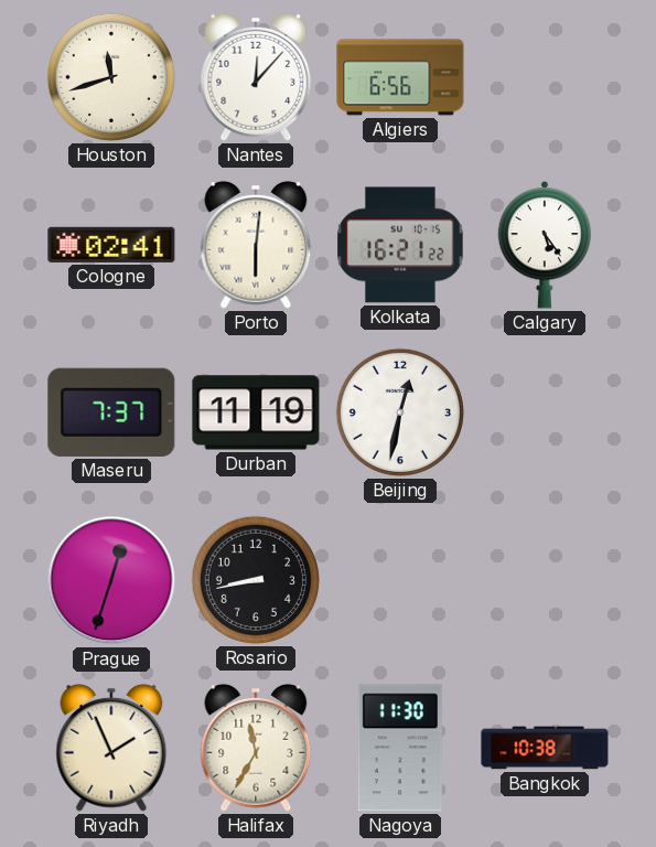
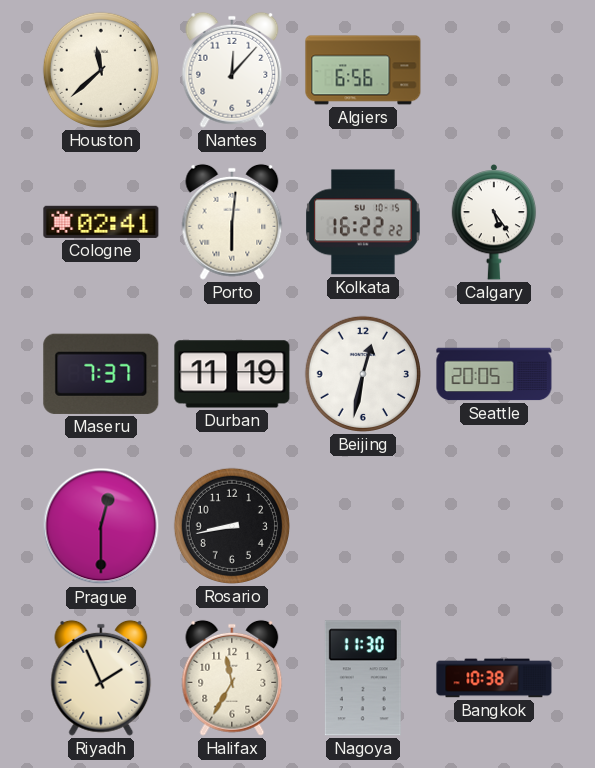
Houston: 11:42 -> 11:38
Kolkata: 16:21 -> 16:22
Seattle: none -> 20:05
Prague: 12:33 -> 12:30
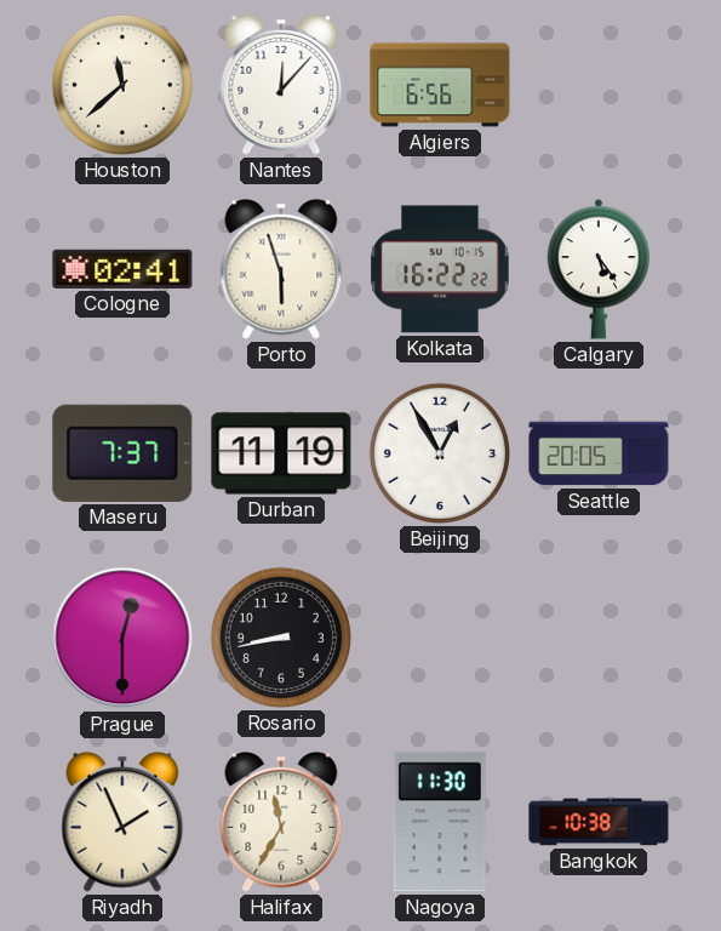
Porto: 6:01 -> 5:57
Beijing: 12:32 -> 12:55
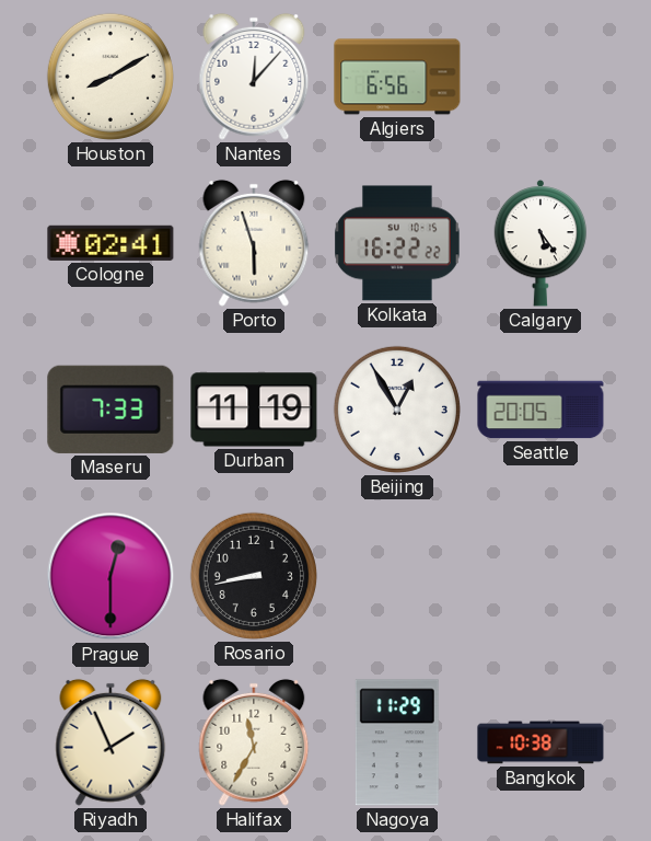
Houston: 11:38 -> 8:10
Maseru: 7:37 -> 7:33
Nagoya: 11:30 -> 11:29
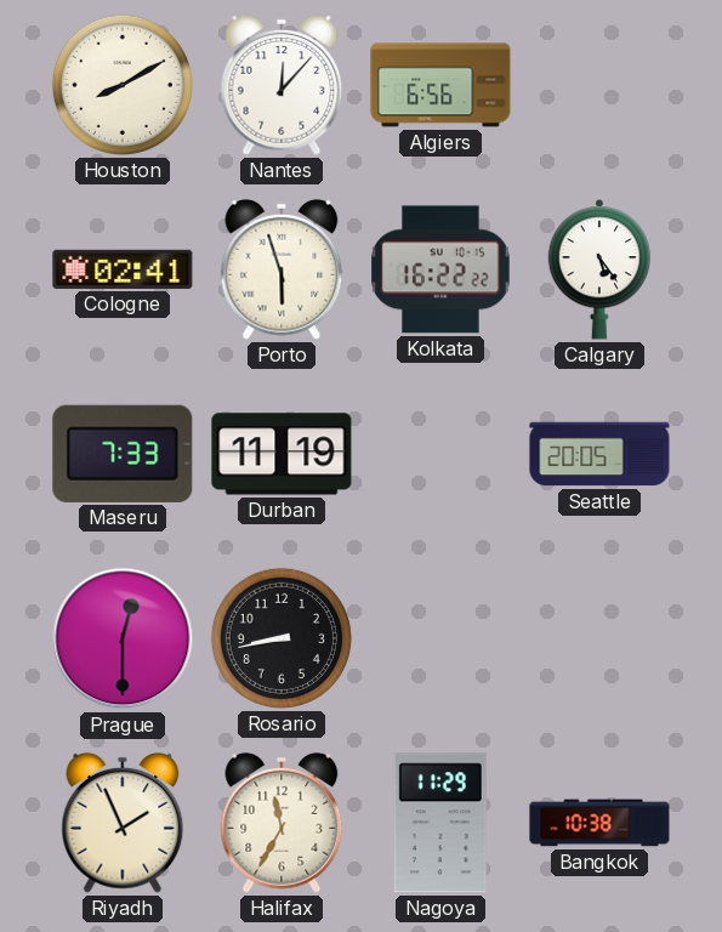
Beijing: 12:55 -> none
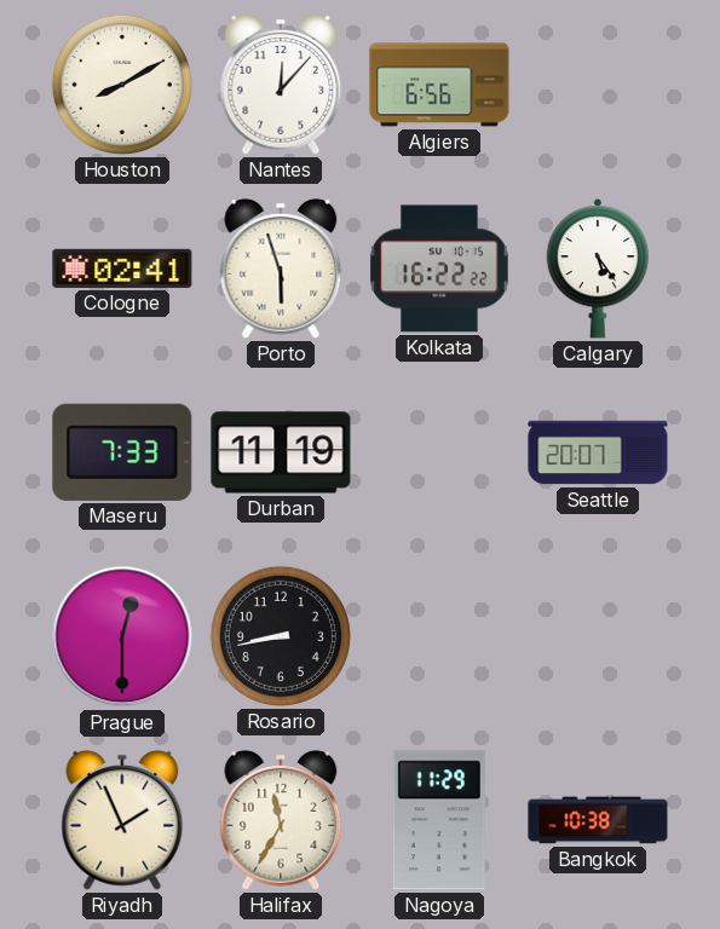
Seattle: 20:05 -> 20:07
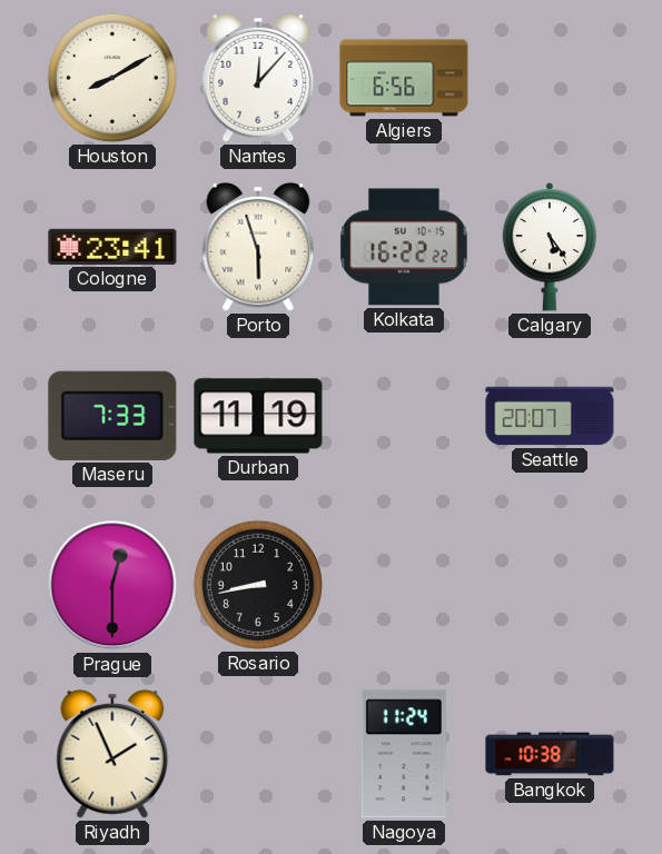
Cologne: 02:41 -> 23:41
Halifax: 11:35 -> none
Nagoya: 11:29 -> 11:24
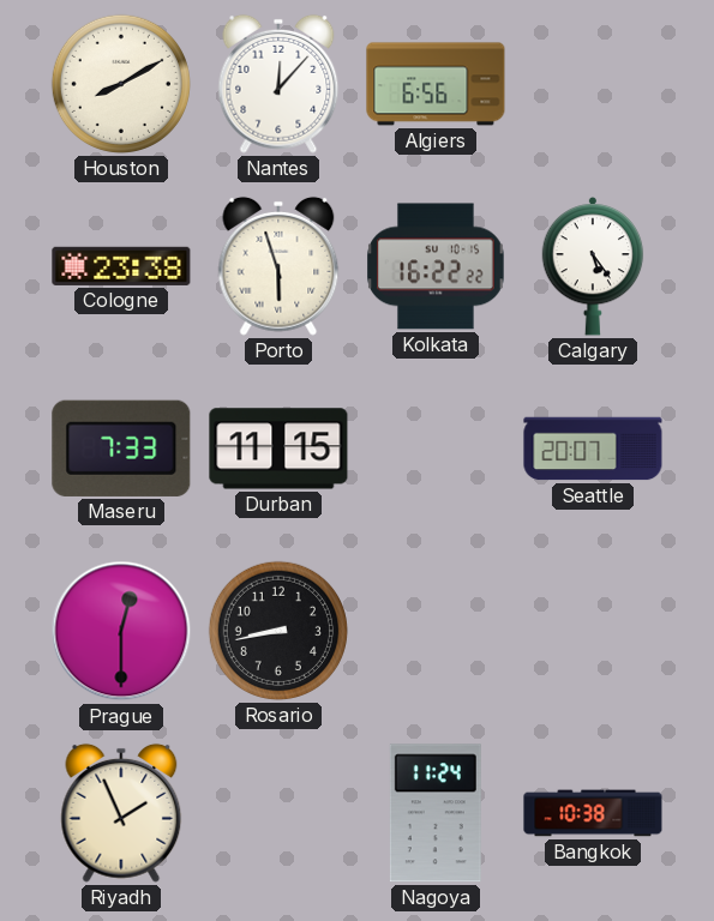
Cologne: 23:41 -> 23:38
Durban: 11:19 -> 11:15
